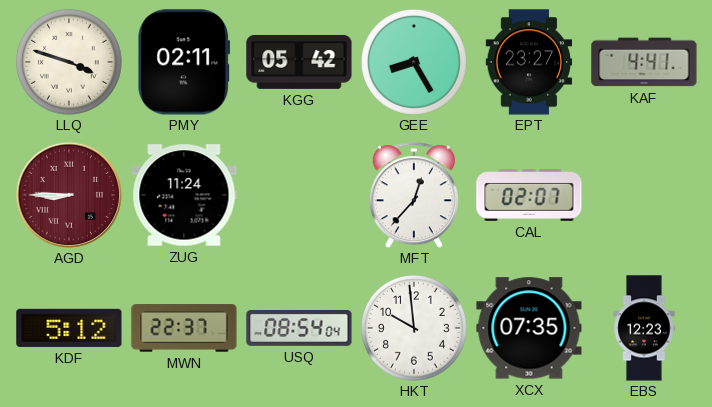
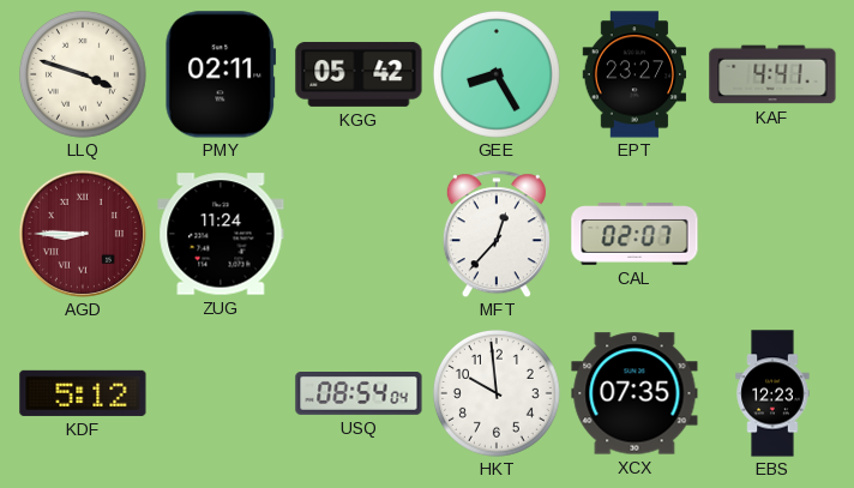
MWN: 22:37 -> none
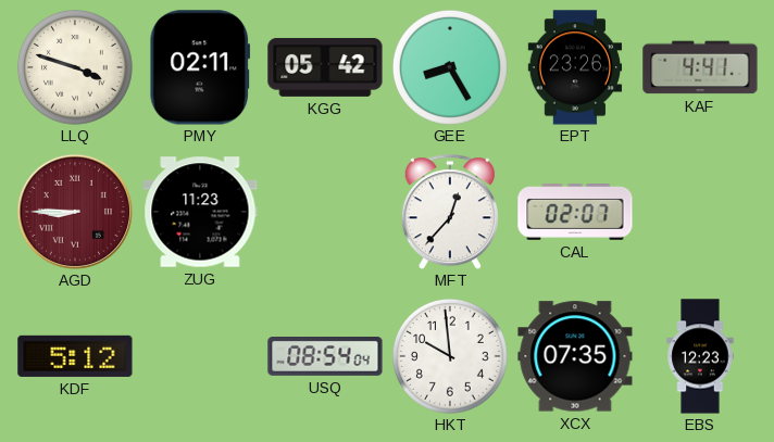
EPT: 23:27 -> 23:26
ZUG: 11:24 -> 11:23
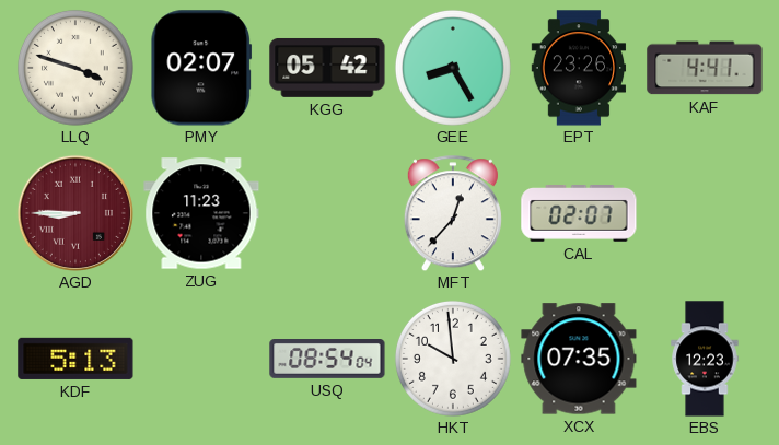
PMY: 02:11 -> 02:07
KDF: 5:12 -> 5:13
